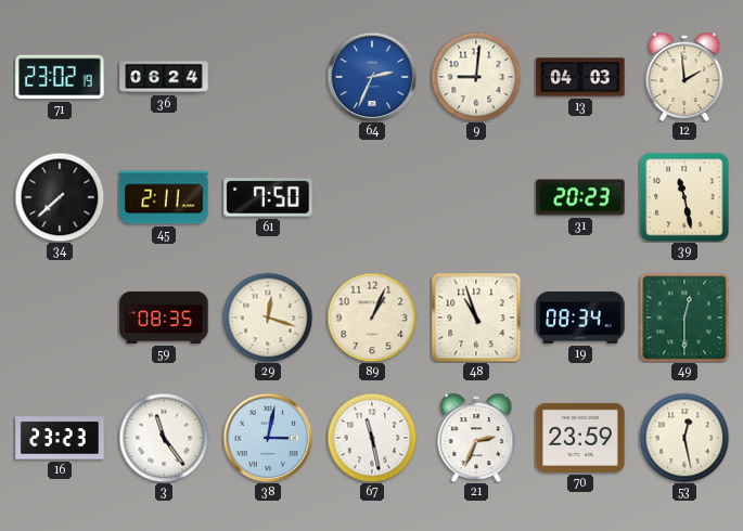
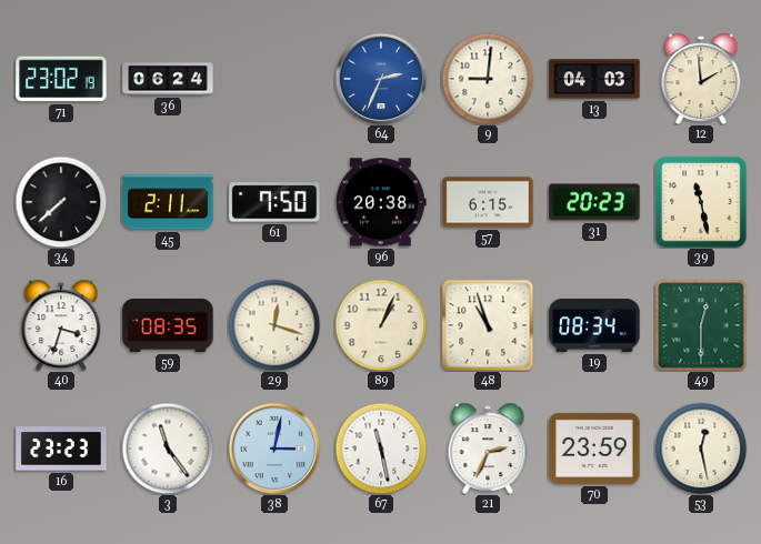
96: none -> 20:38
57: none -> 6:15
40: none -> 3:33
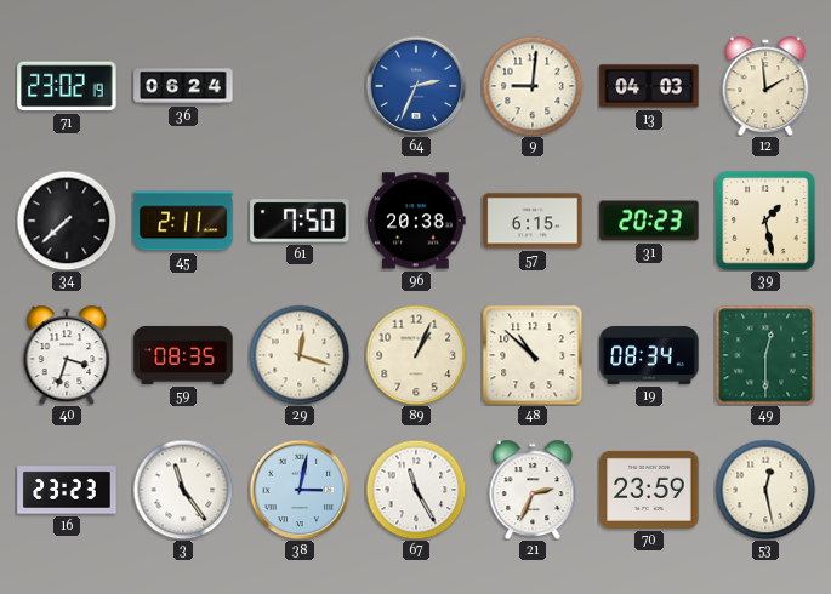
39: 11:28 -> 1:28
48: 10:57 -> 10:52
67: 11:28 -> 11:25
